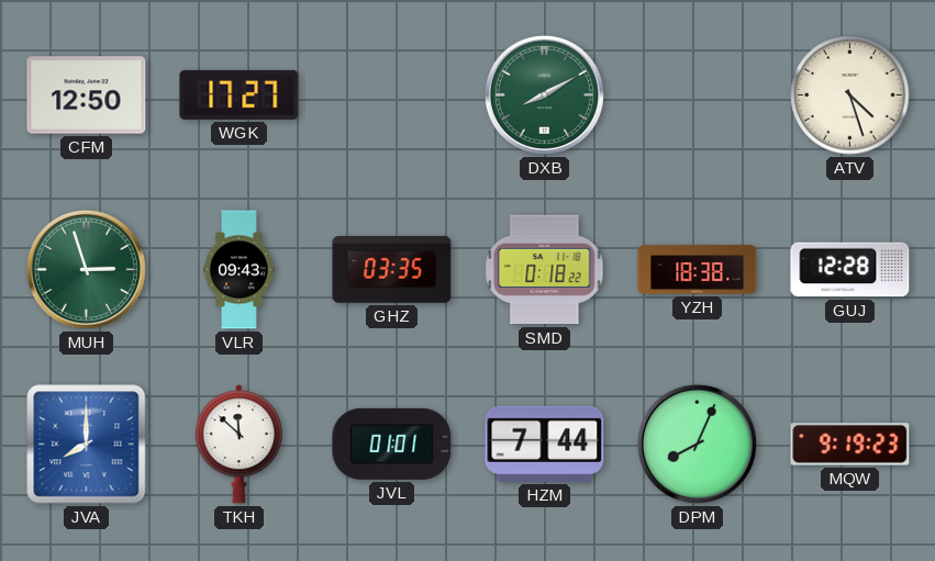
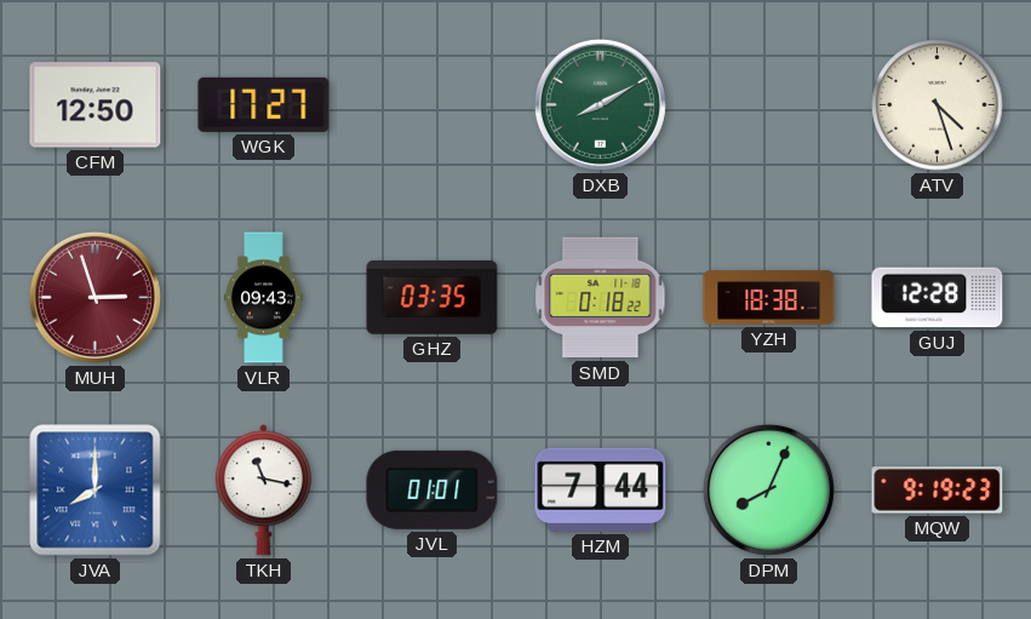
MUH dial: green -> burgundy
TKH: 11:52 -> 11:17
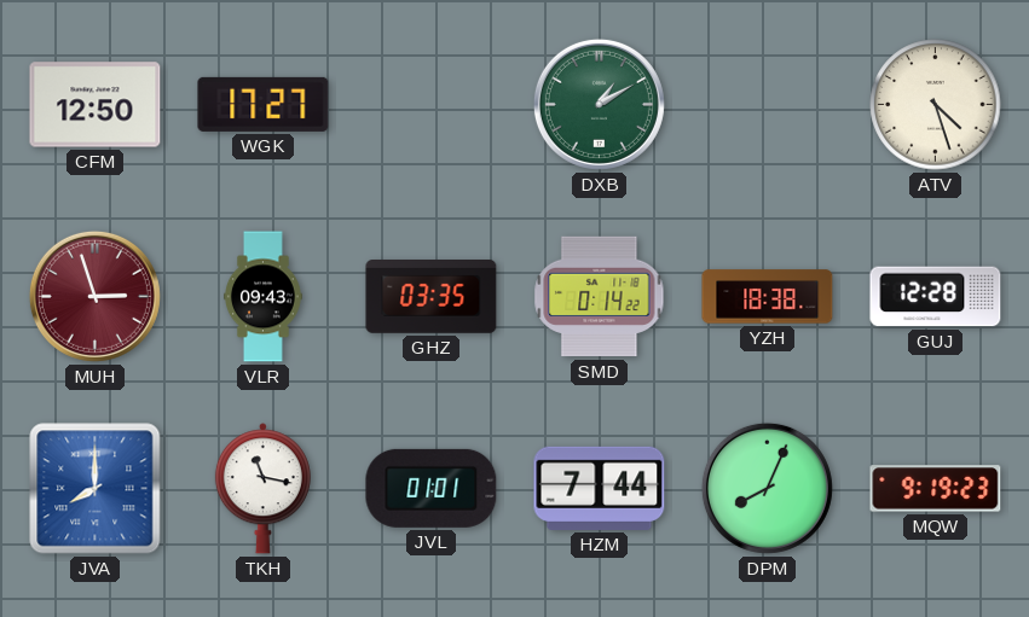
DXB: 8:10 -> 1:10
SMD: 0:18 -> 0:14
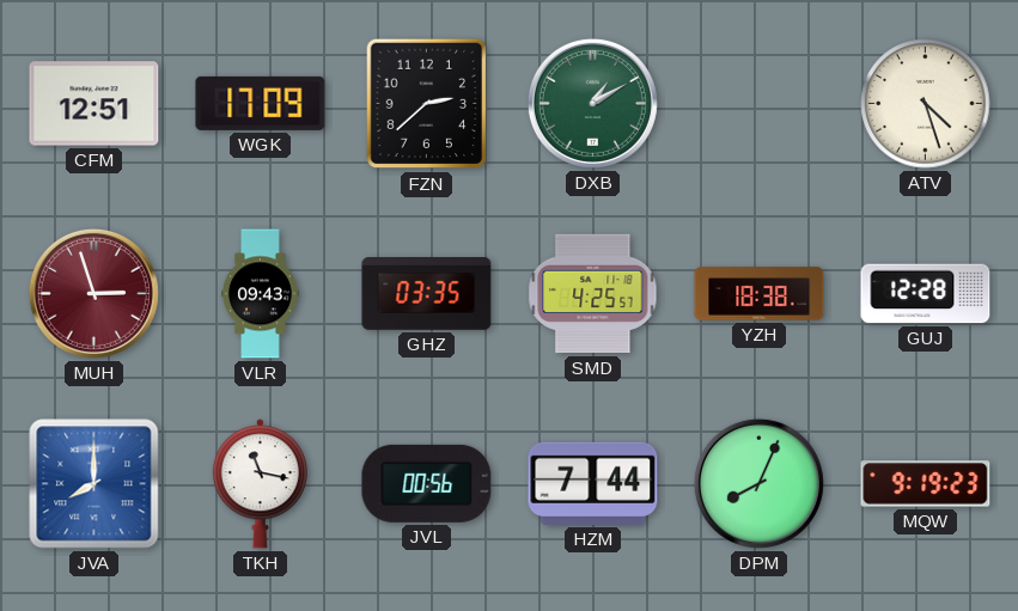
CFM: 12:50 -> 12:51
WGK: 17:27 -> 17:09
FZN: none -> 2:38
SMD: 0:14 -> 4:25
JVL: 01:01 -> 00:56
